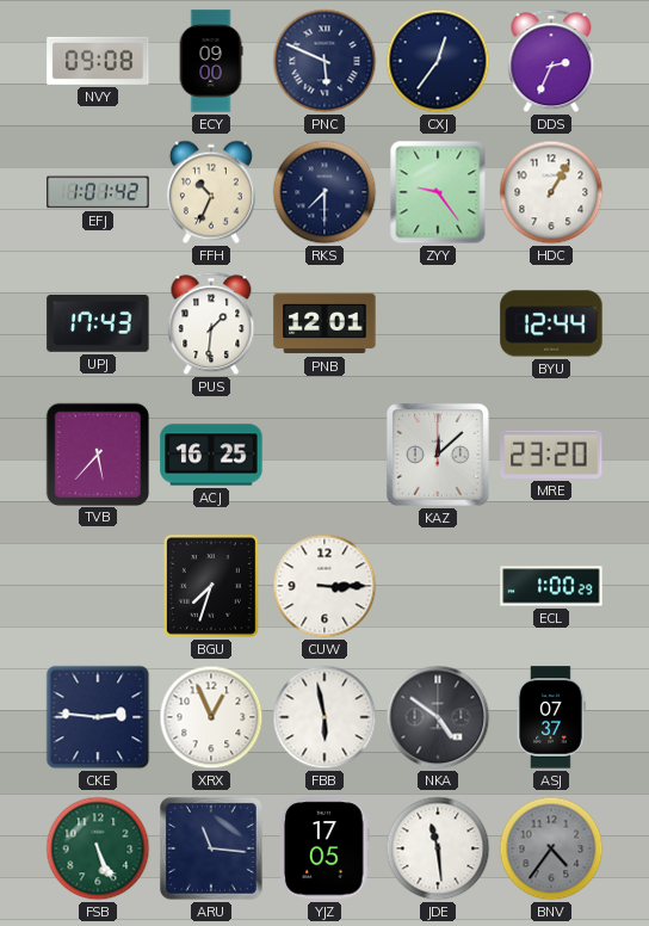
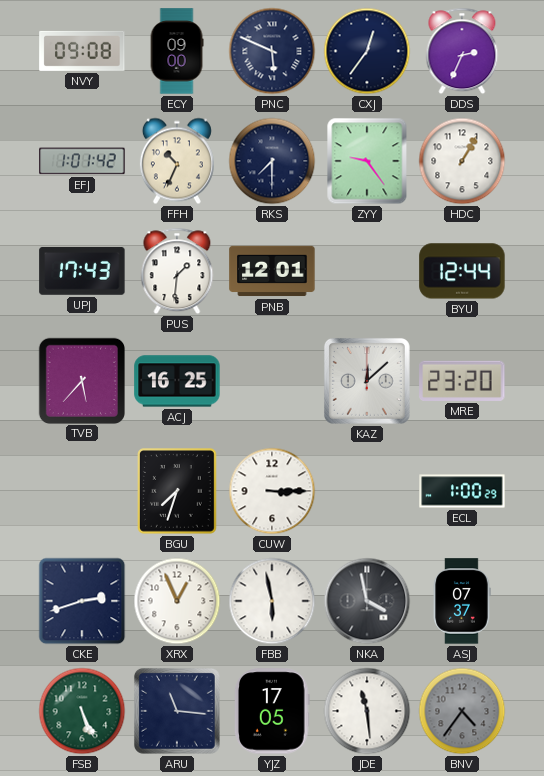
CKE: 2:46 -> 2:42
NKA: 4:51 -> 3:58
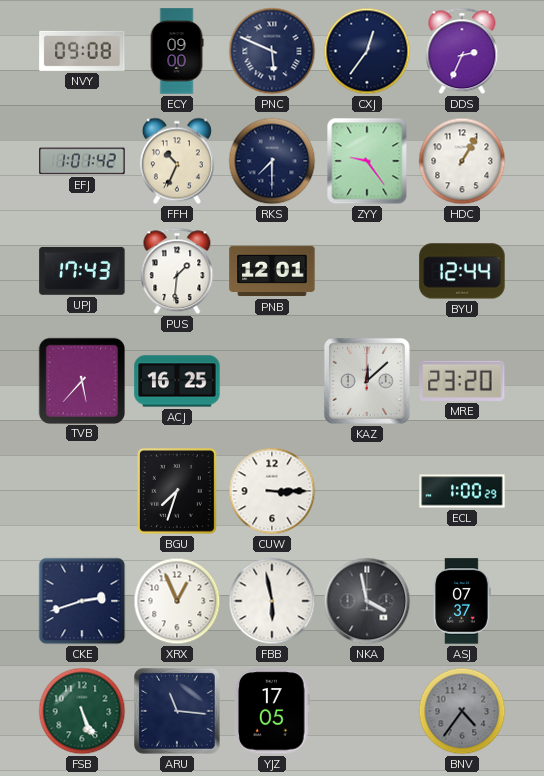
JDE: 11:29 -> none
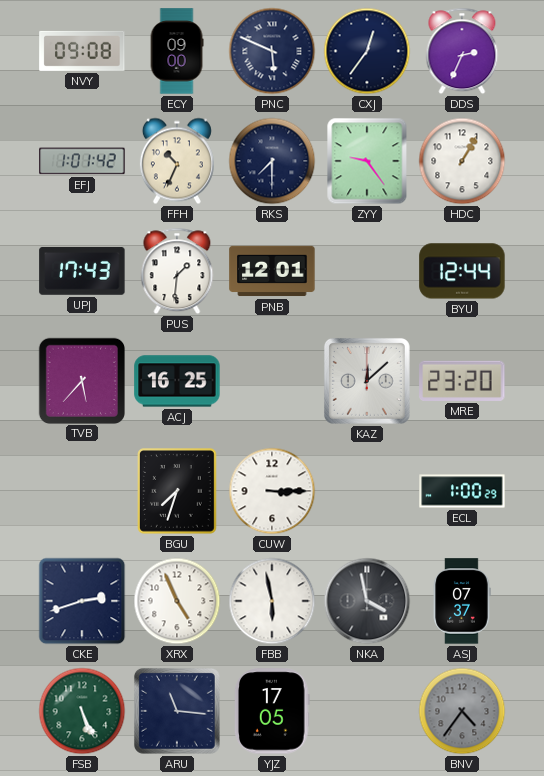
XRX: 12:56 -> 4:56
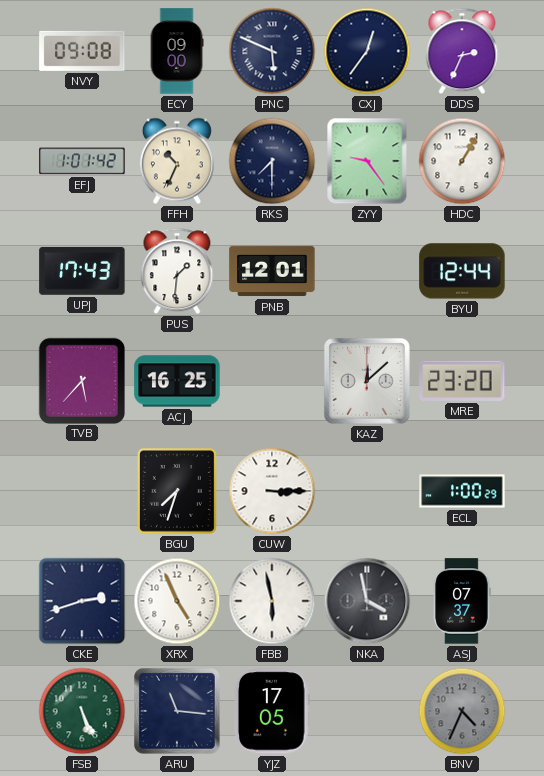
BNV: 4:36 -> 4:34
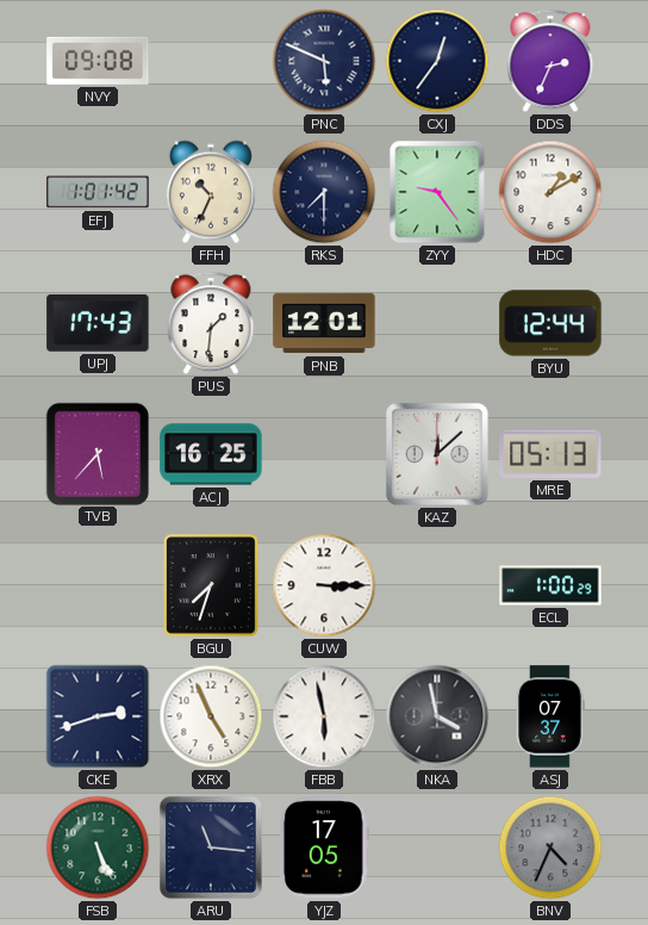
ECY: 09:00 -> none
HDC: 1:05 -> 1:10
MRE: 23:20 -> 05:13
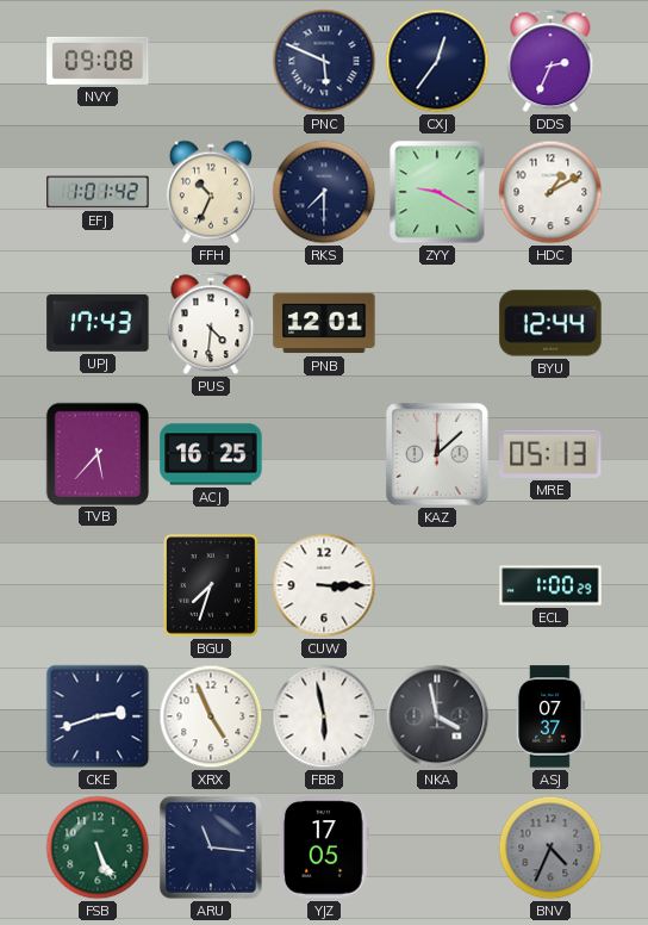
ZYY: 9:24 -> 9:20
PUS: 1:31 -> 4:31
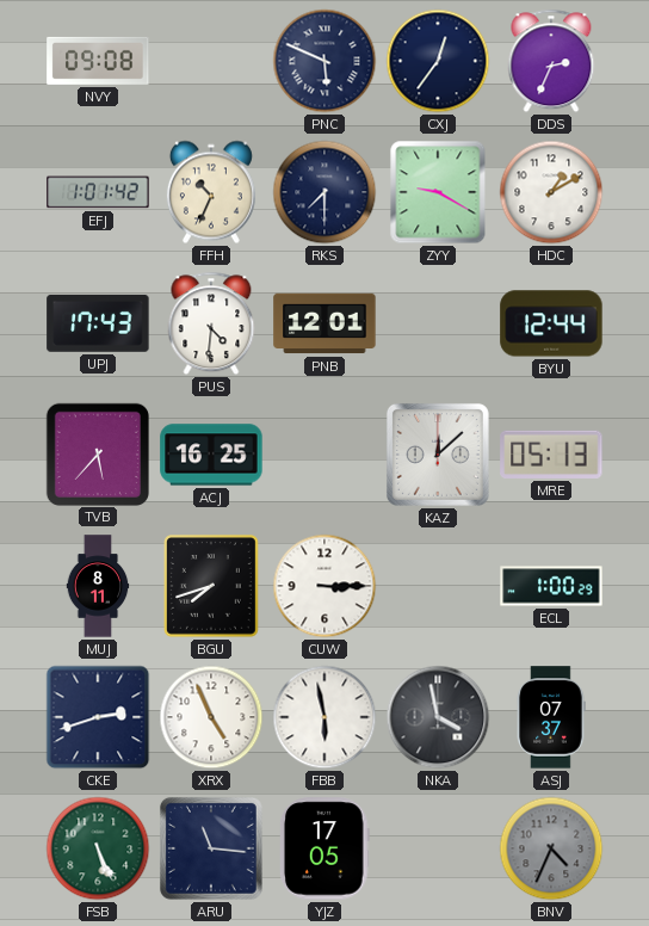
MUJ: none -> 8:11
BGU: 7:33 -> 7:42
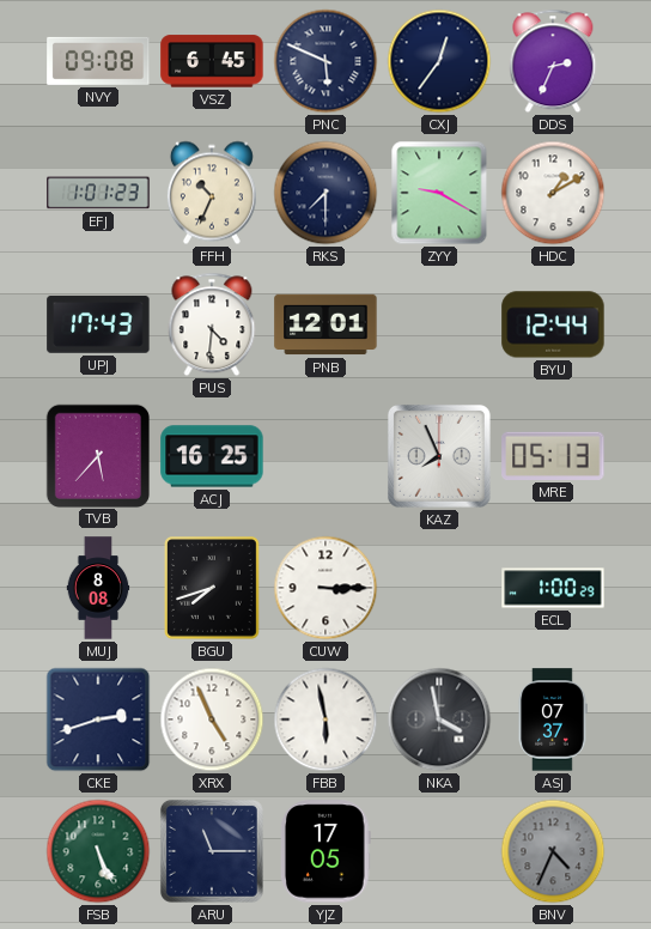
VSZ: none -> 6:45
EFJ: 1:01:42 -> 1:01:23
KAZ: 12:08 -> 7:56
MUJ: 8:11 -> 8:08
ARU: 11:16 -> 11:15
